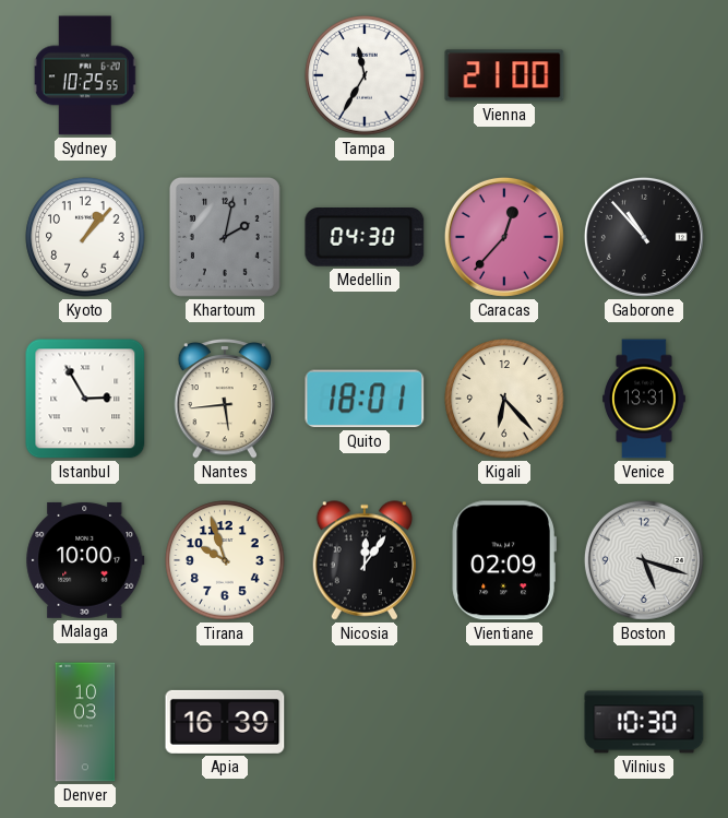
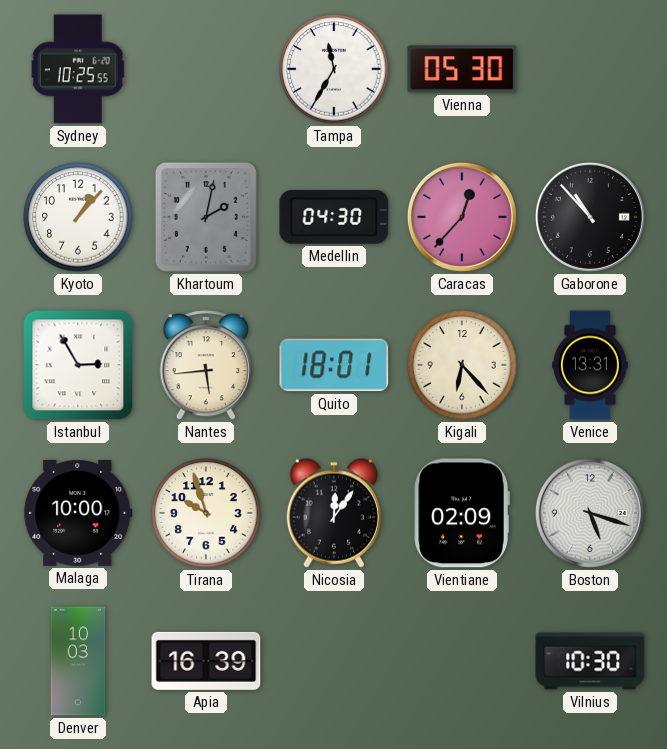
Vienna: 21:00 -> 05:30
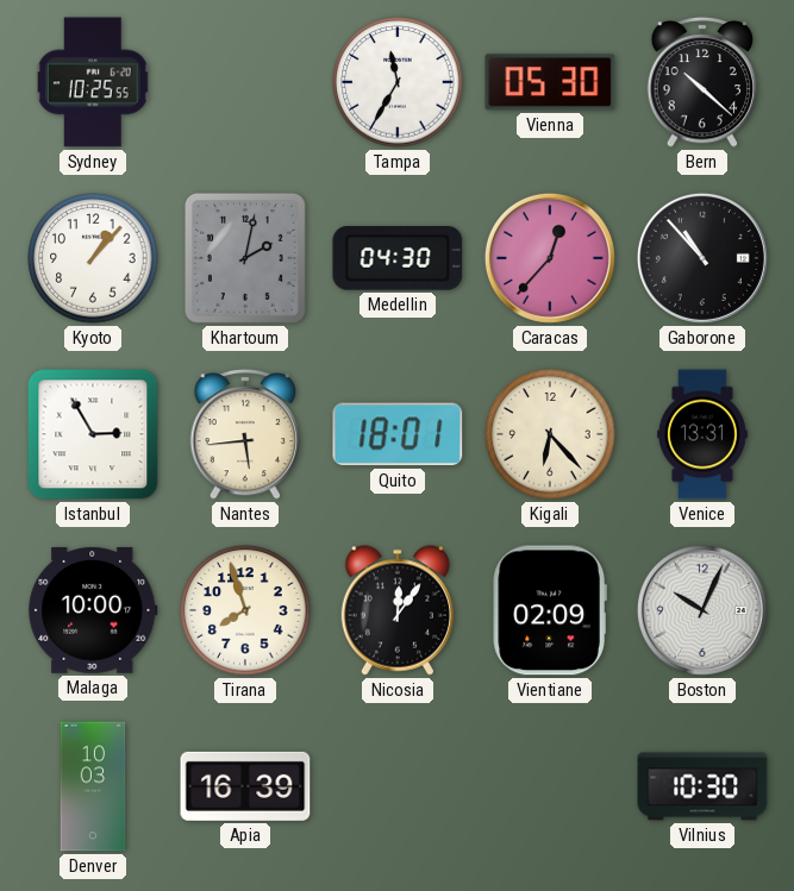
Bern: none -> 10:22
Tirana: 9:57 -> 7:57
Boston: 5:18 -> 10:04
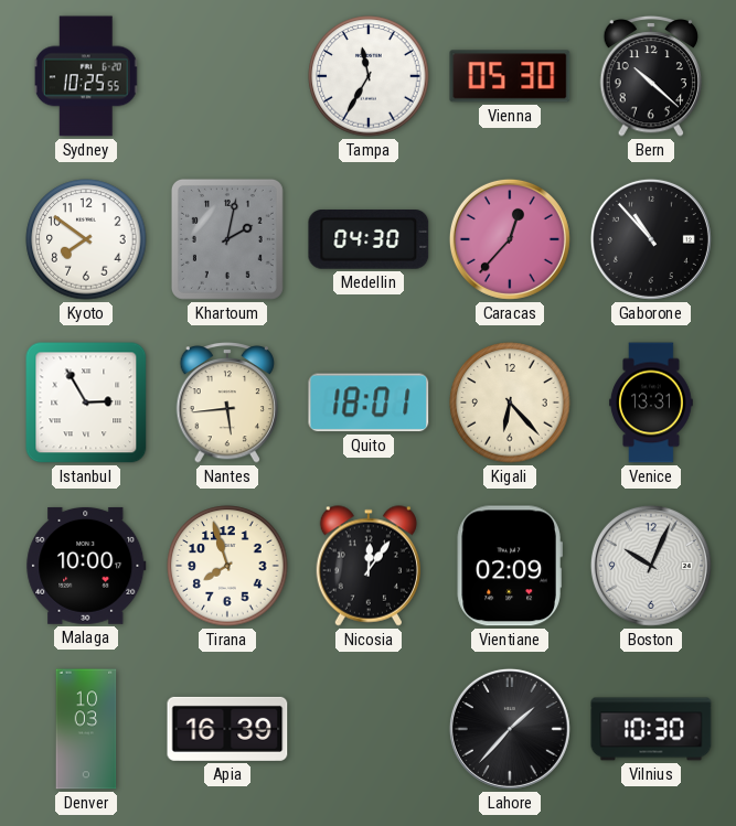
Kyoto: 1:07 -> 7:51
Lahore: none -> 1:37
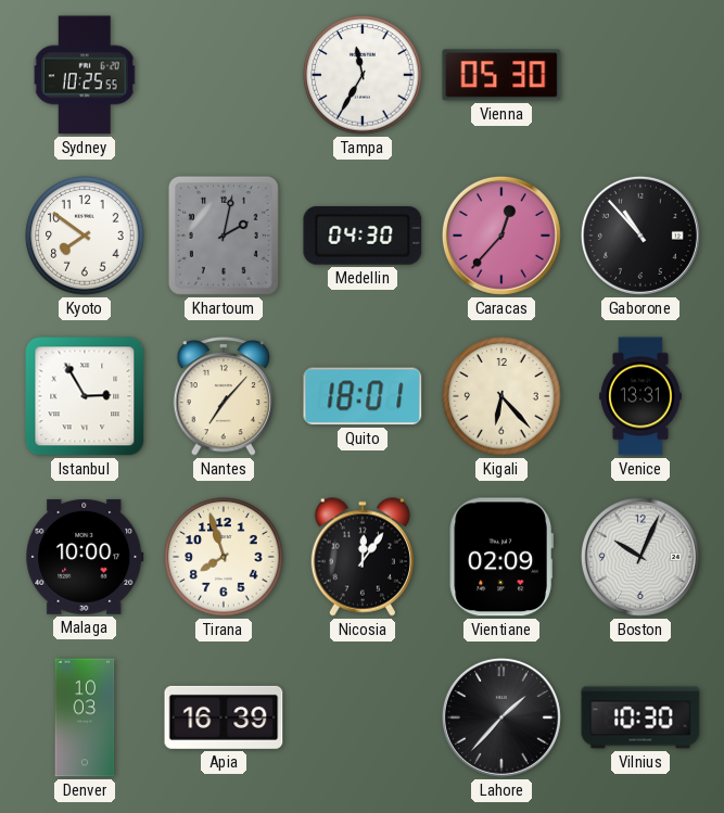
Bern: 10:22 -> none
Nantes: 5:44 -> 7:07
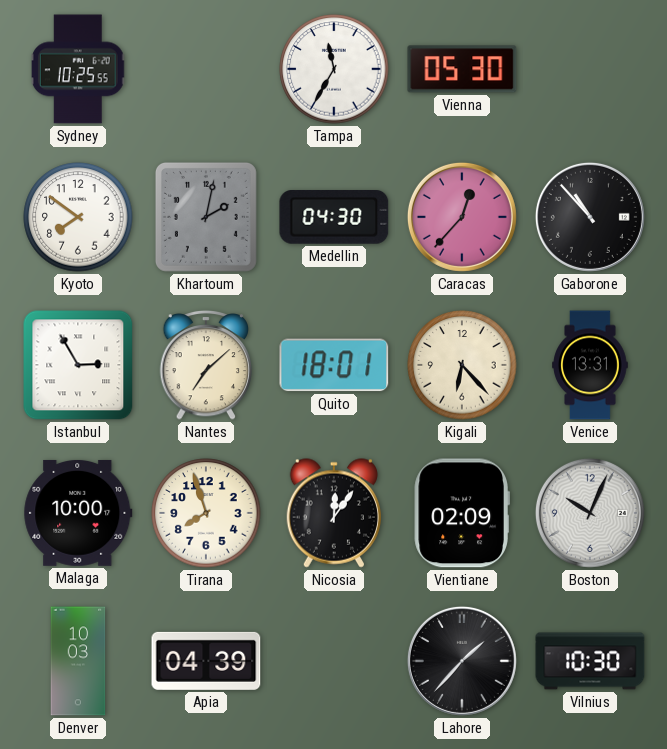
Nantes: 7:07 -> 7:08
Apia: 16:39 -> 04:39
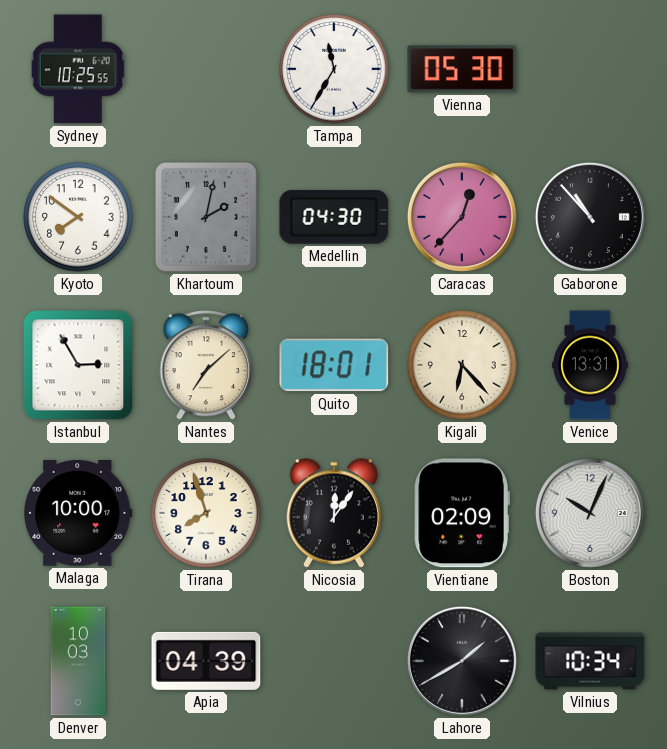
Lahore: 1:37 -> 1:40
Vilnius: 10:30 -> 10:34
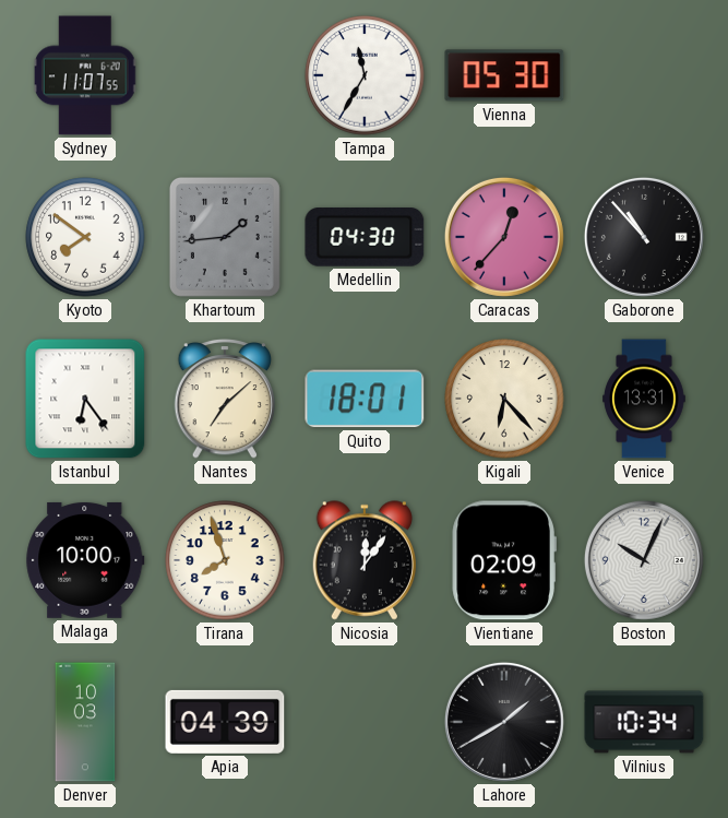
Sydney: 10:25 -> 11:07
Khartoum: 2:02 -> 1:44
Istanbul: 2:55 -> 6:24
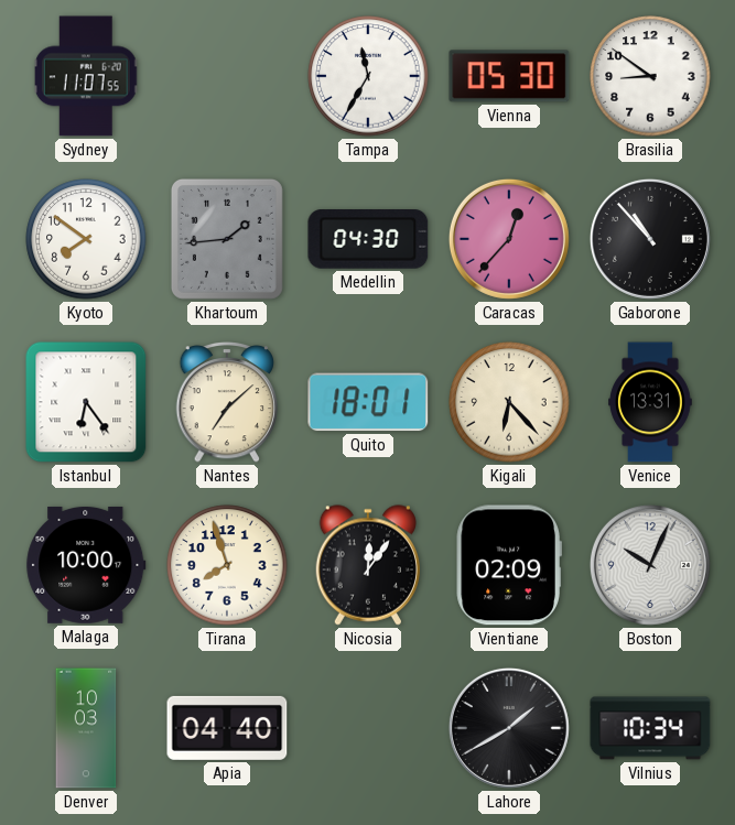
Brasilia: none -> 8:51
Apia: 04:39 -> 04:40
